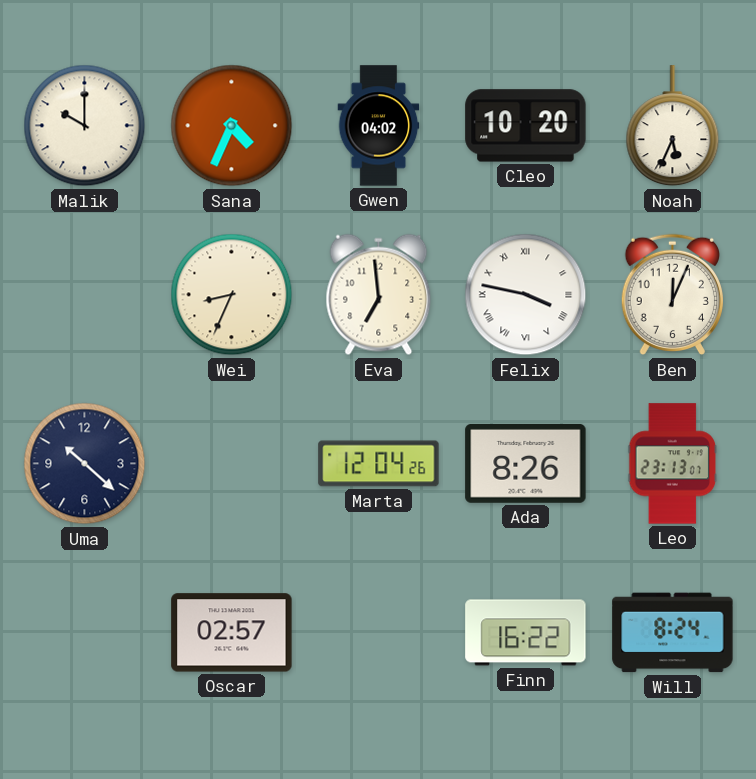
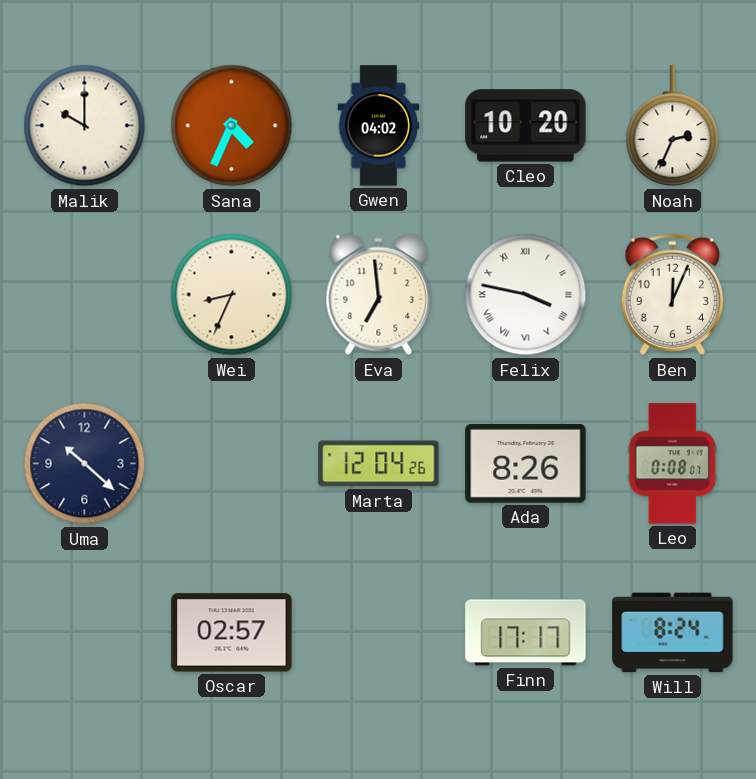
Noah: 5:34 -> 2:34
Leo: 23:13 -> 0:08
Finn: 16:22 -> 17:17
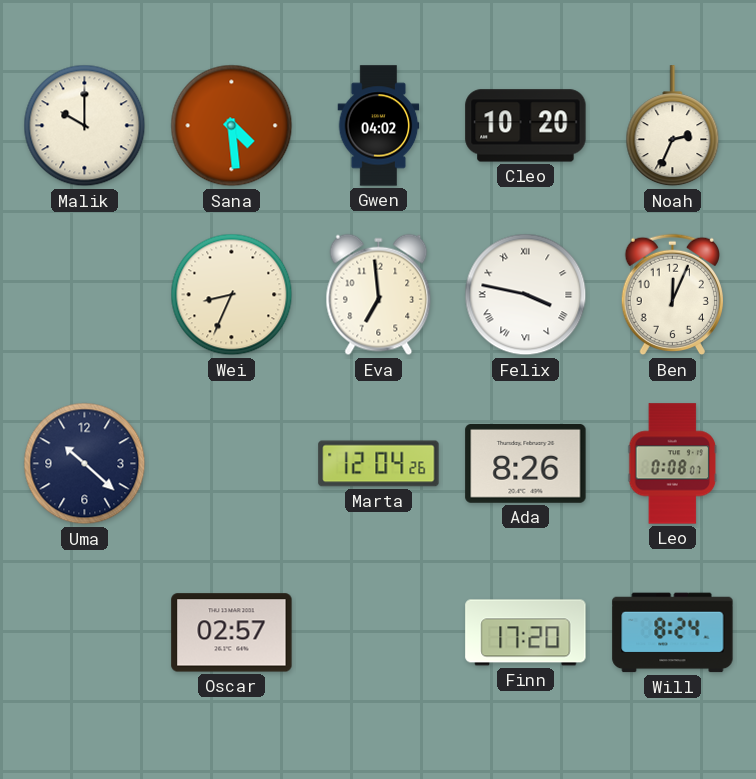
Sana: 4:34 -> 4:29
Finn: 17:17 -> 17:20
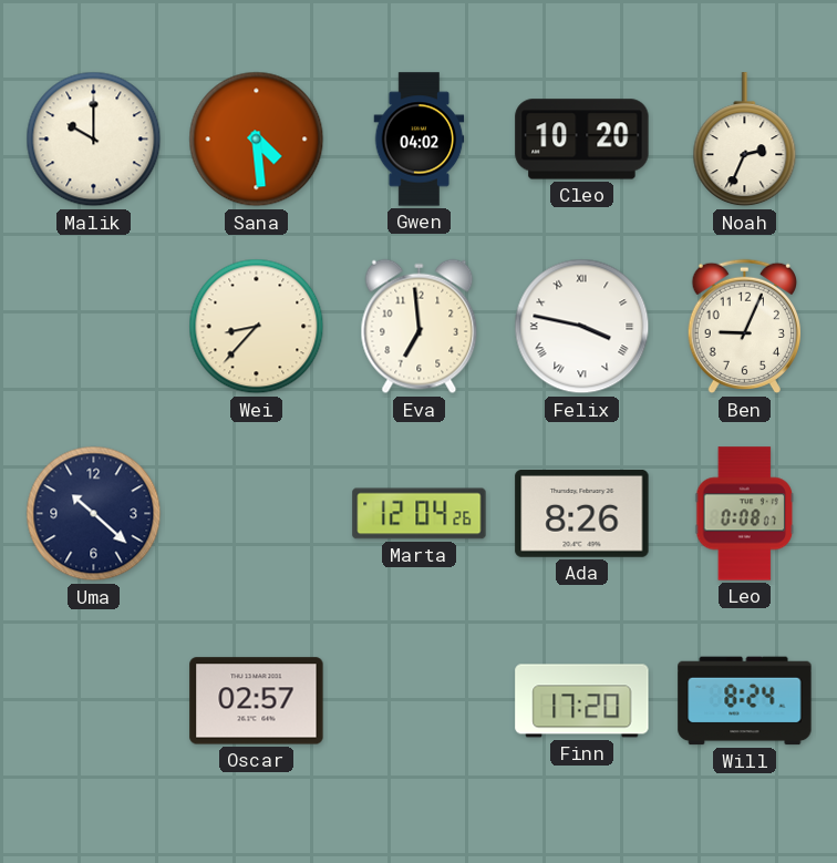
Wei: 8:34 -> 8:37
Ben: 12:04 -> 9:04
